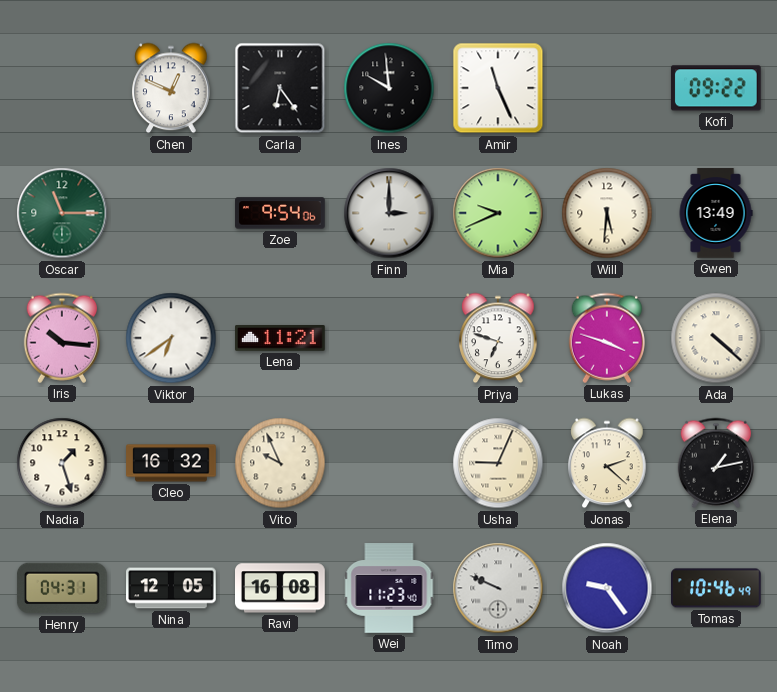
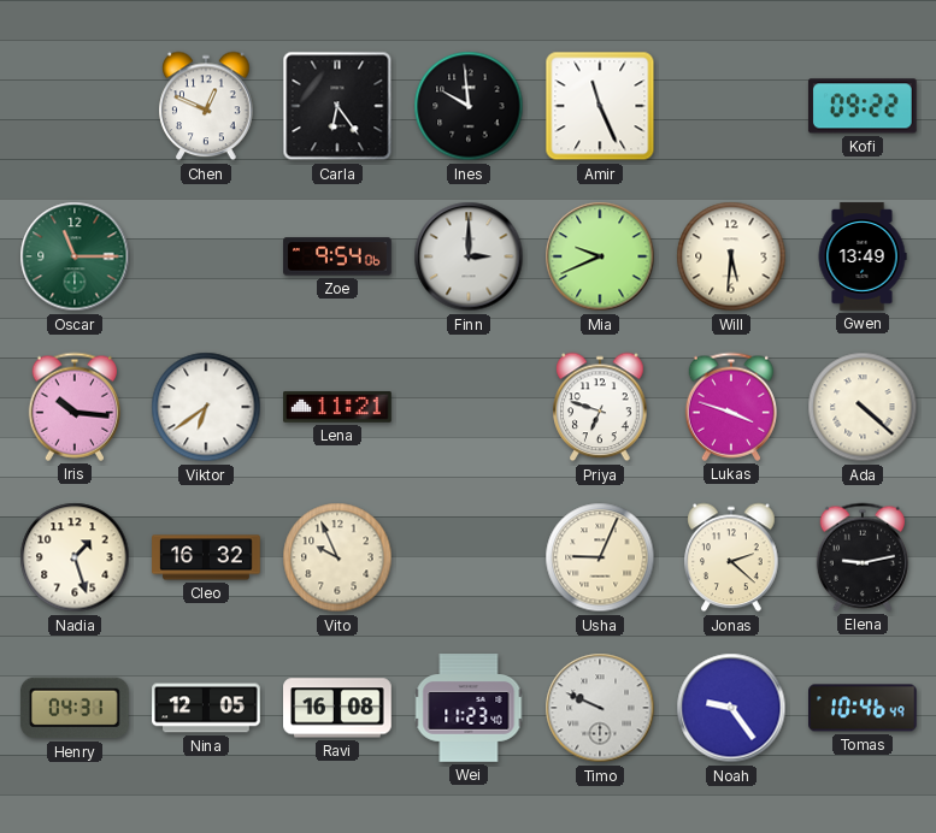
Elena: 1:13 -> 9:13
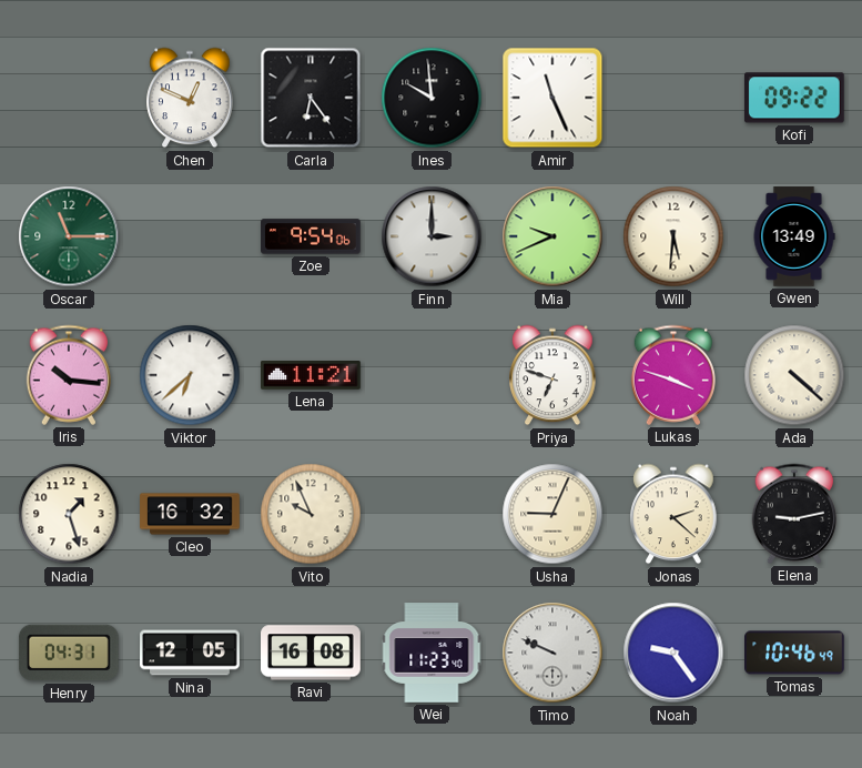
Viktor: 6:39 -> 6:38
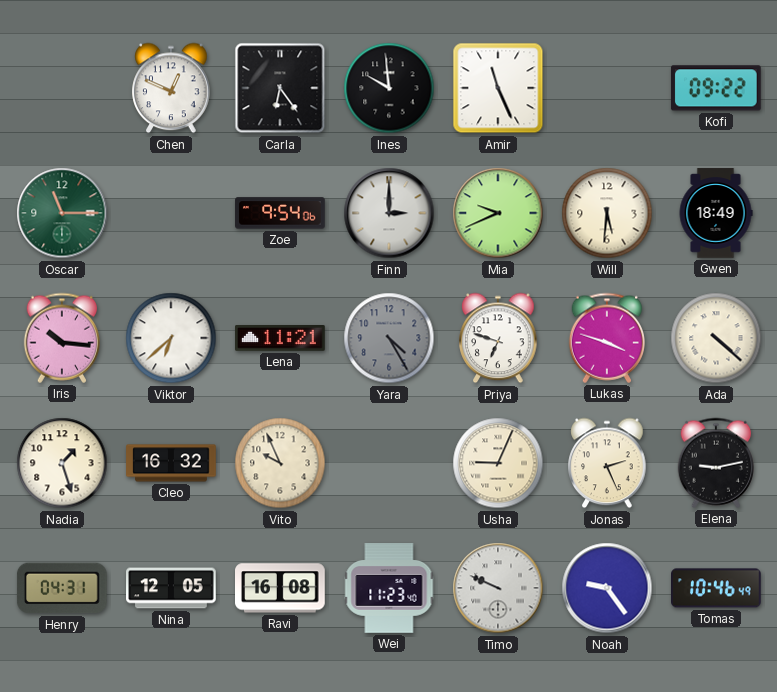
Gwen: 13:49 -> 18:49
Yara: none -> 4:25
Jonas: 2:22 -> 2:26
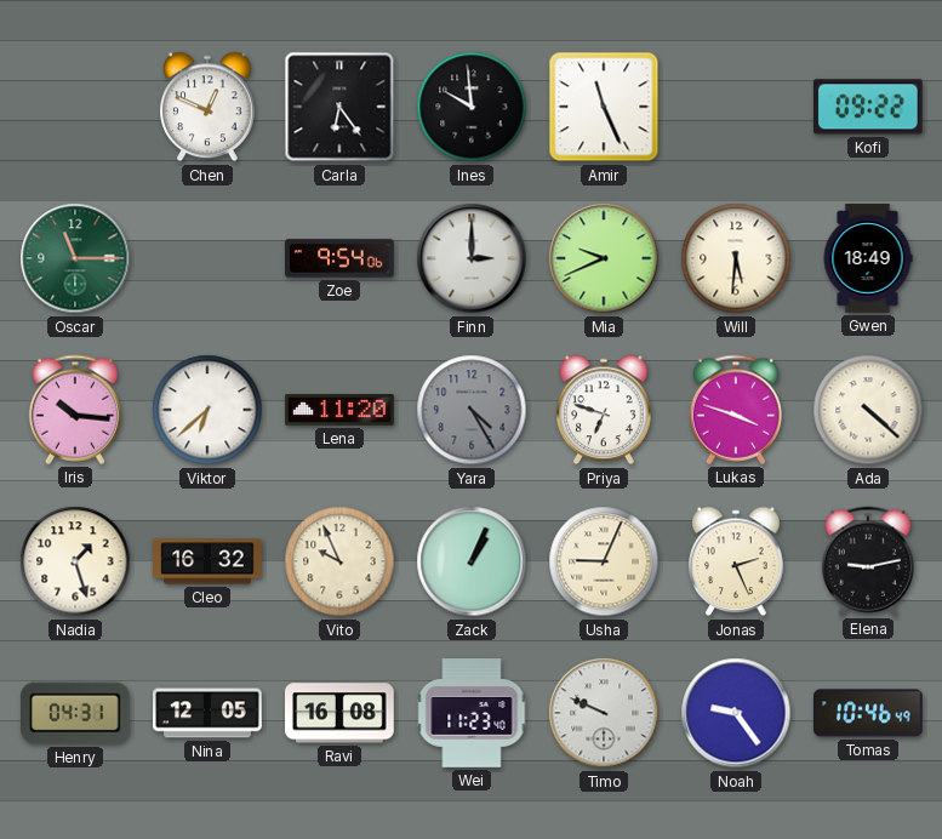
Lena: 11:21 -> 11:20
Zack: none -> 1:04
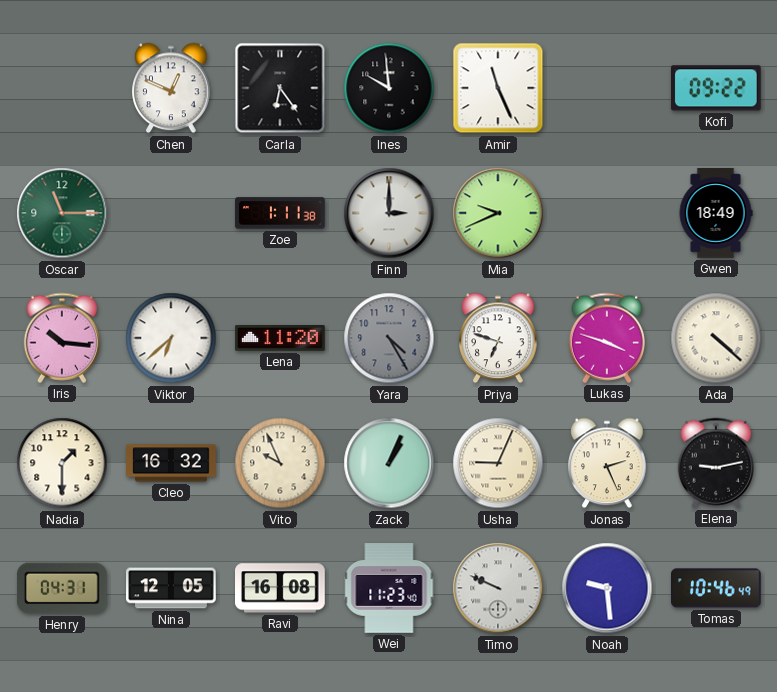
Zoe: 9:54 -> 1:11
Will: 5:31 -> none
Nadia: 1:27 -> 1:30
Noah: 9:24 -> 9:29
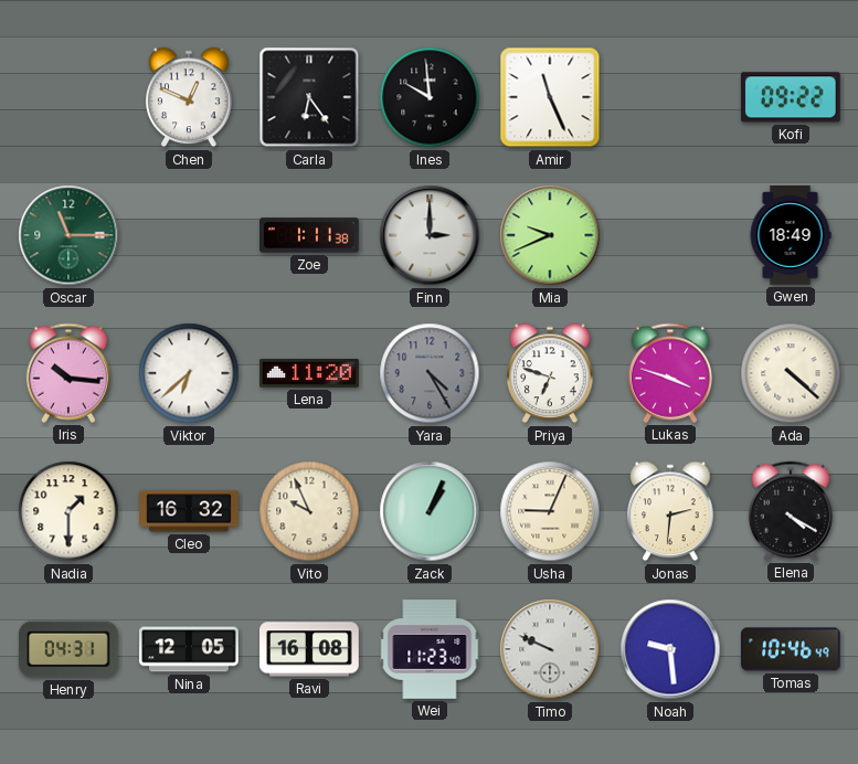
Jonas: 2:26 -> 2:31
Elena: 9:13 -> 4:20
